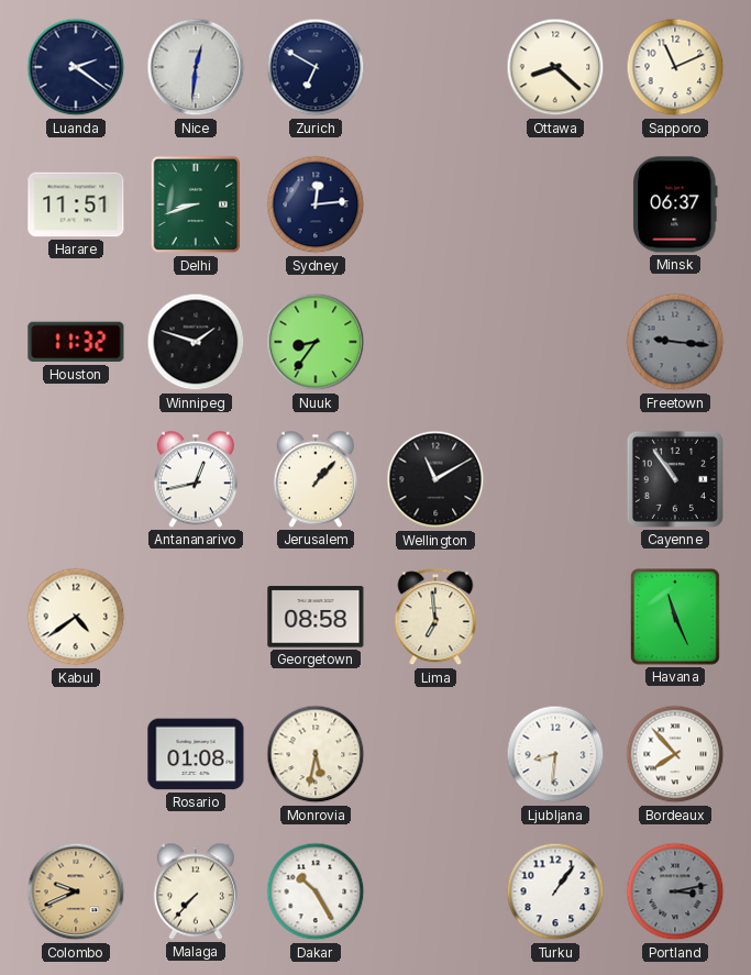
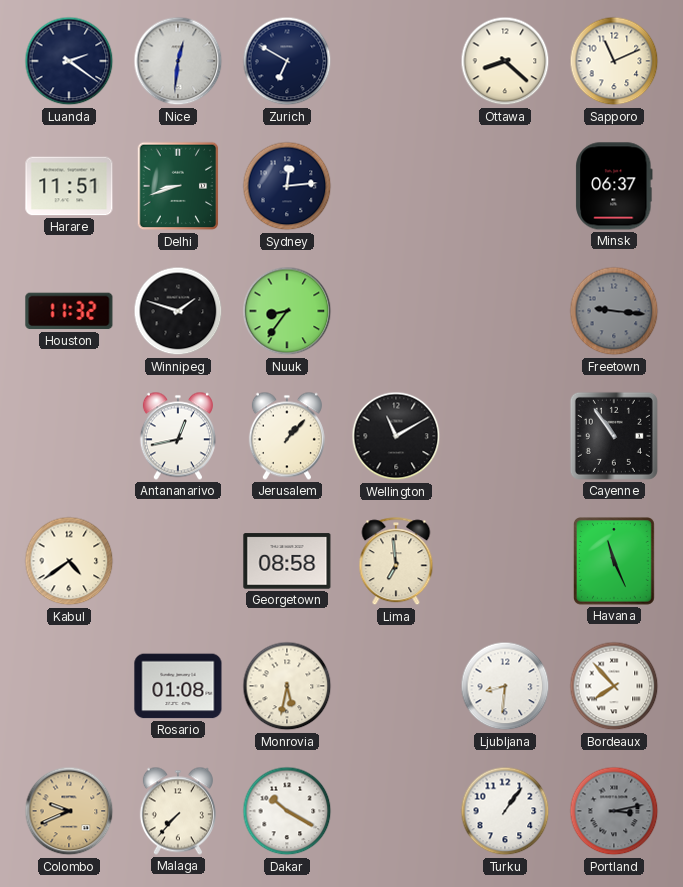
Dakar: 10:25 -> 10:20
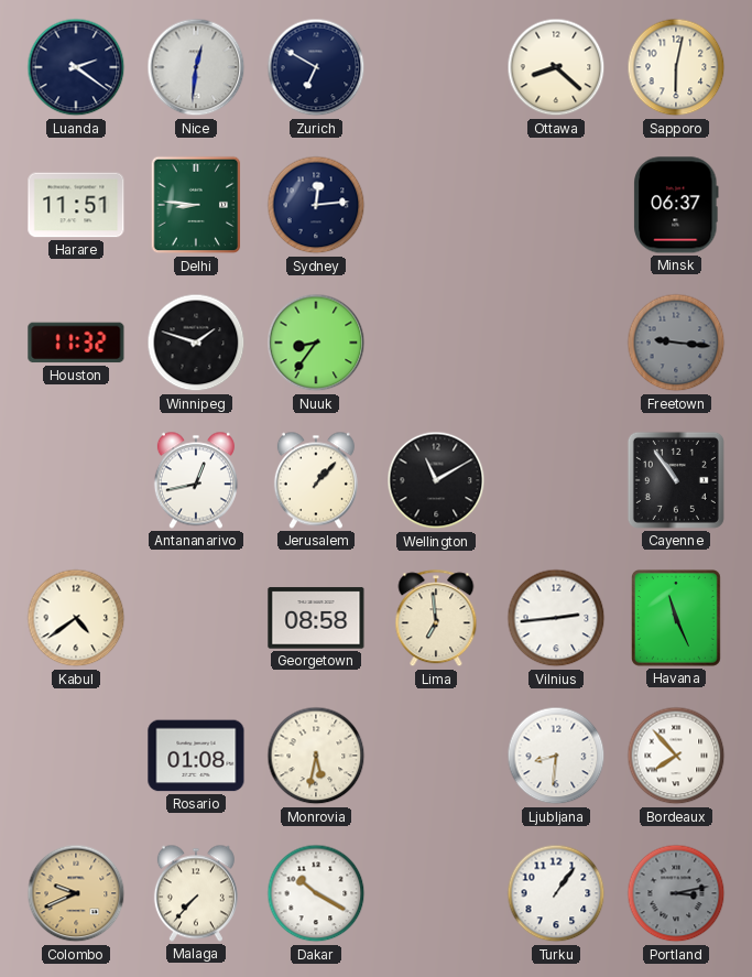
Sapporo: 11:11 -> 6:02
Delhi: 8:42 -> 8:46
Vilnius: none -> 2:44
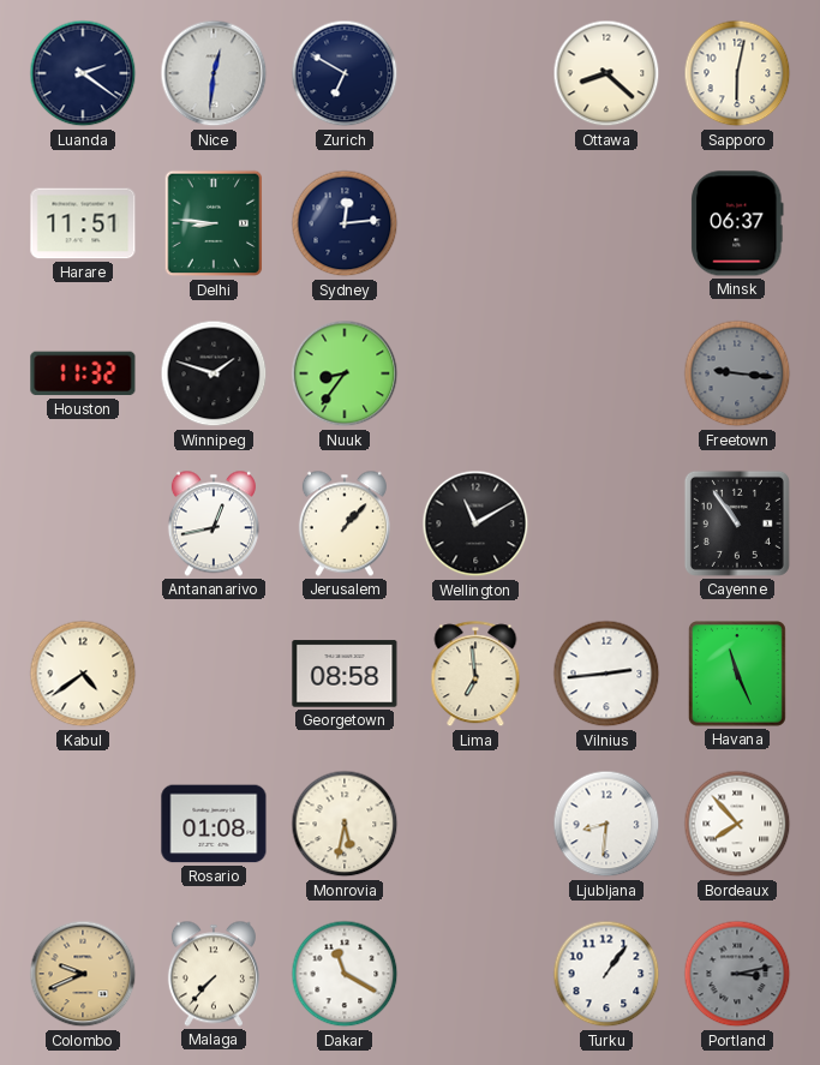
Dakar: 10:20 -> 11:20
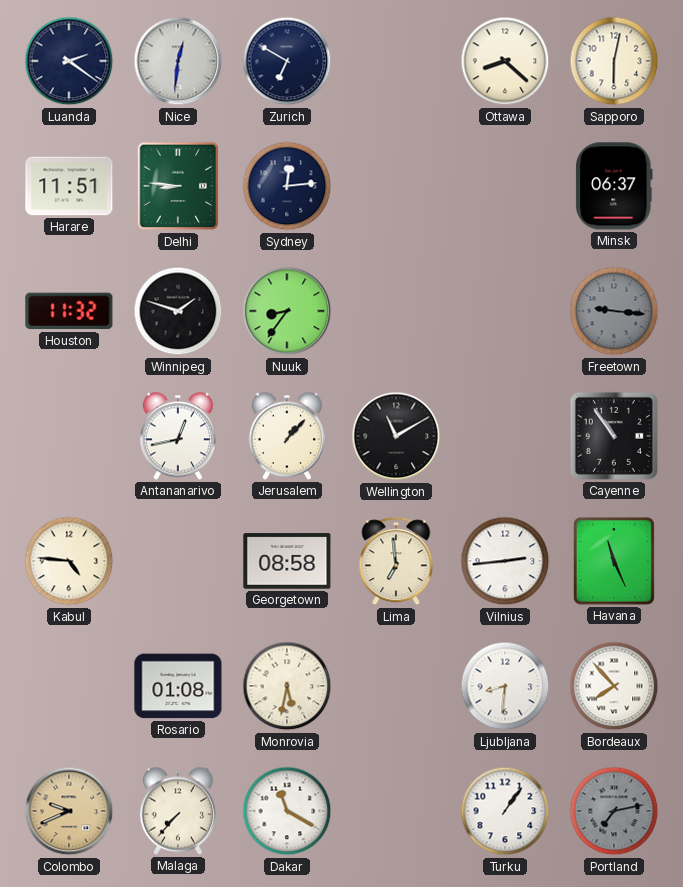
Kabul: 4:39 -> 4:46
Portland: 3:13 -> 7:13
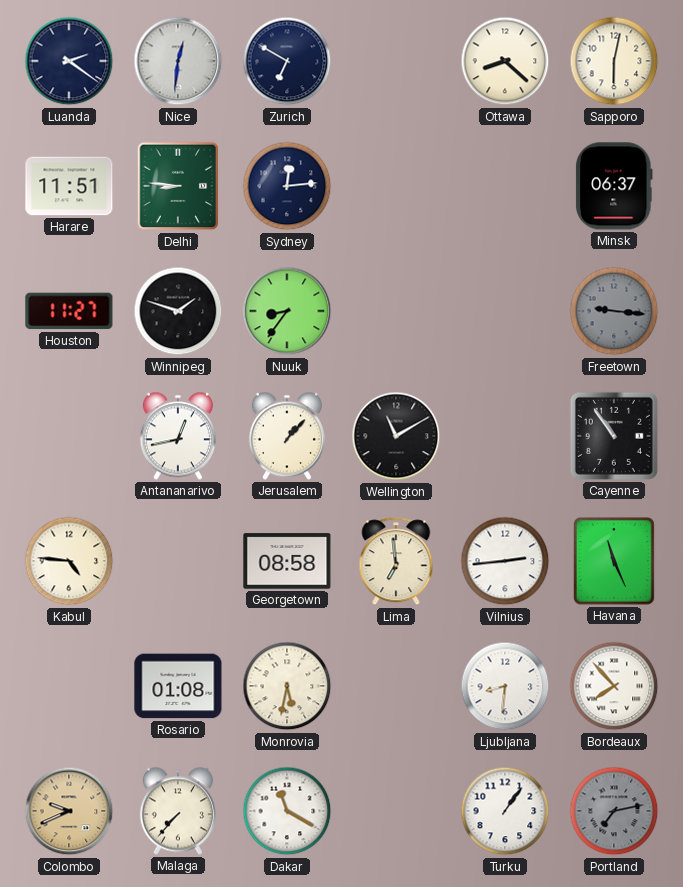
Houston: 11:32 -> 11:27
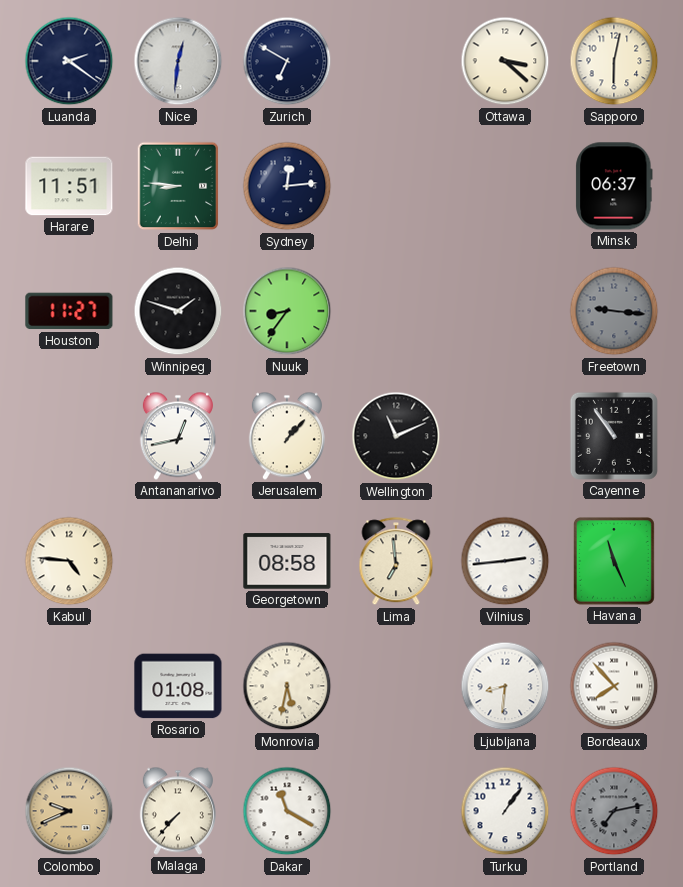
Ottawa: 8:22 -> 3:22
Wellington: 11:10 -> 11:11
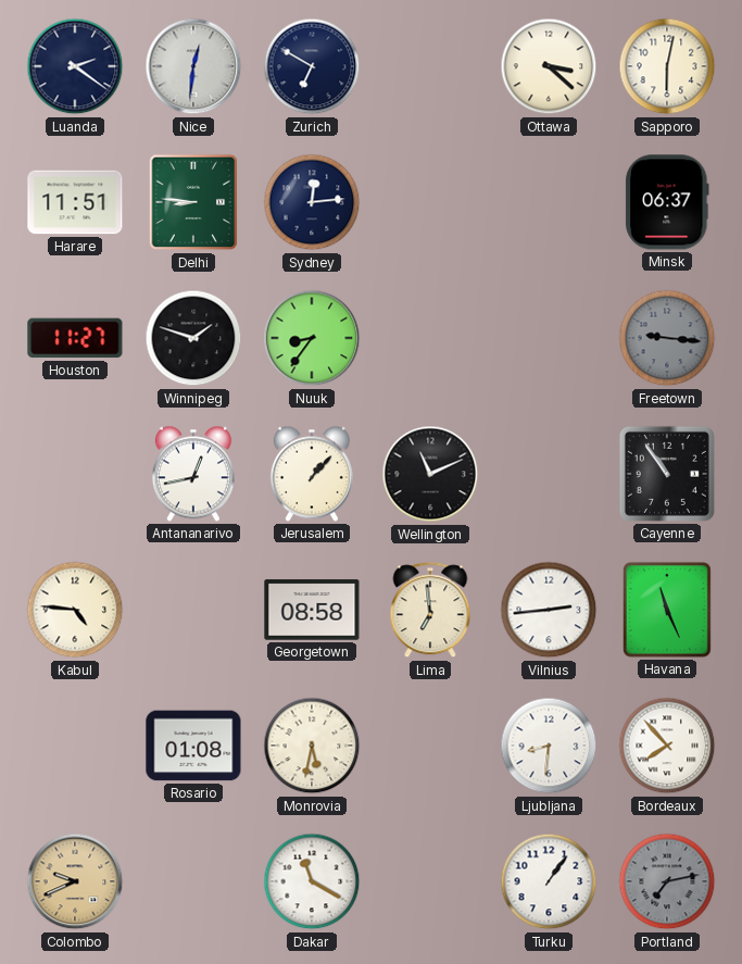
Malaga: 7:37 -> none
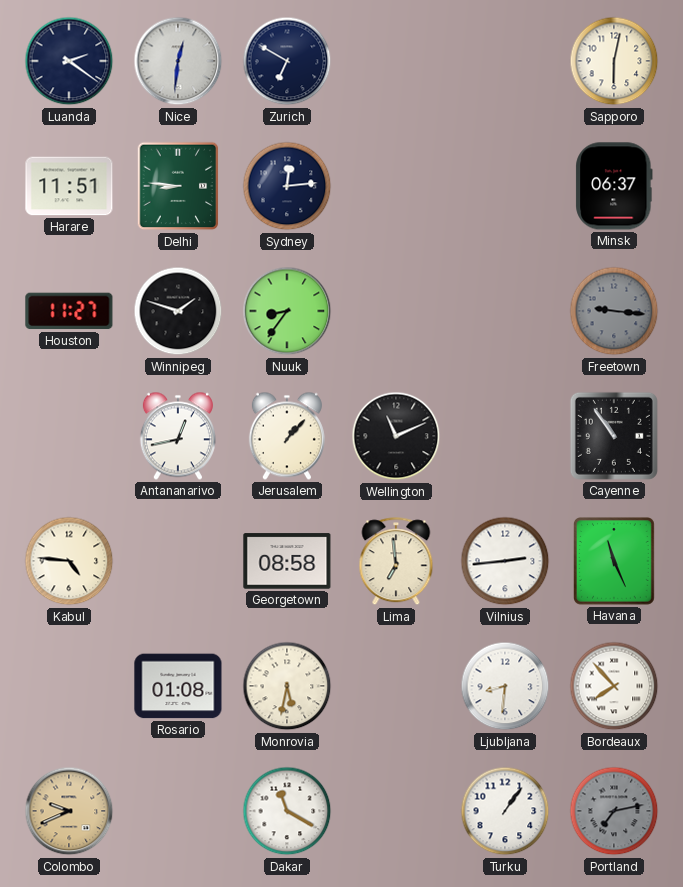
Ottawa: 3:22 -> none
